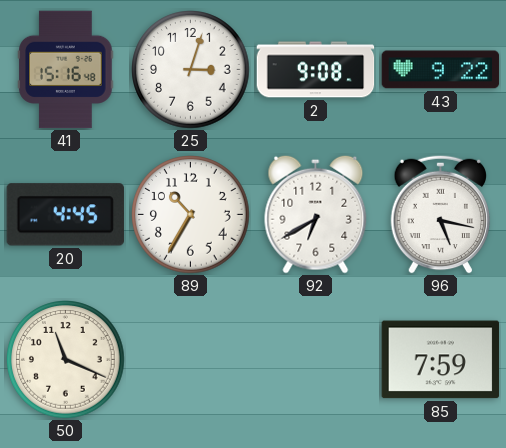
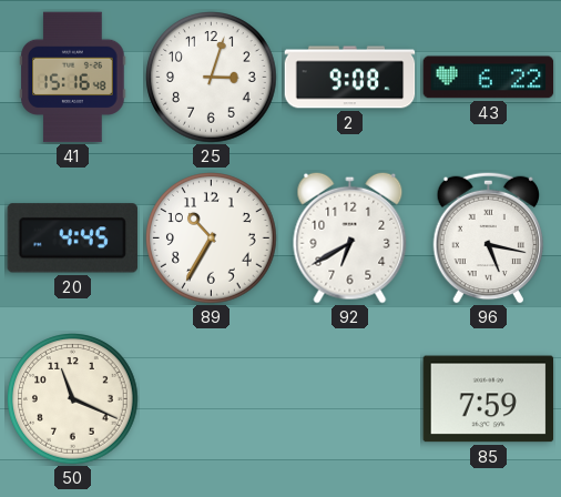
43: 9:22 -> 6:22
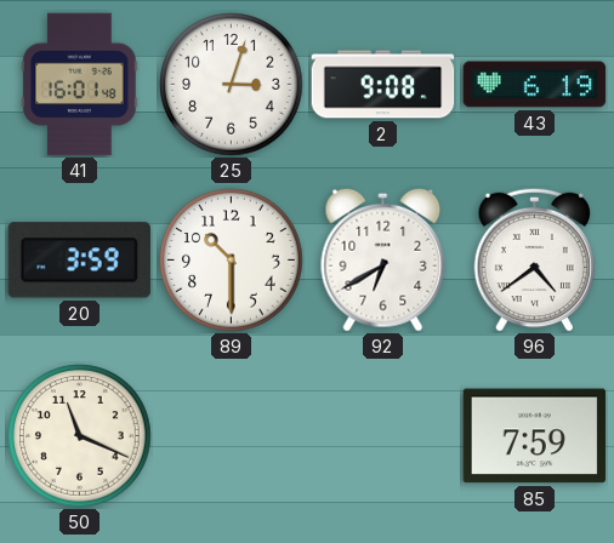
41: 15:16 -> 16:01
43: 6:22 -> 6:19
20: 4:45 -> 3:59
89: 10:35 -> 10:30
96: 5:17 -> 4:39
